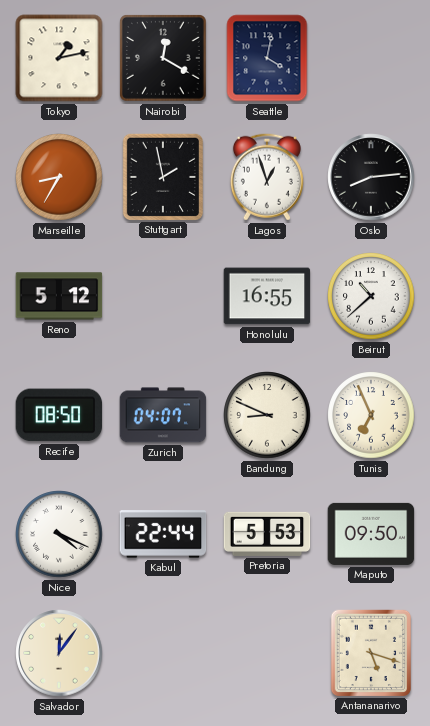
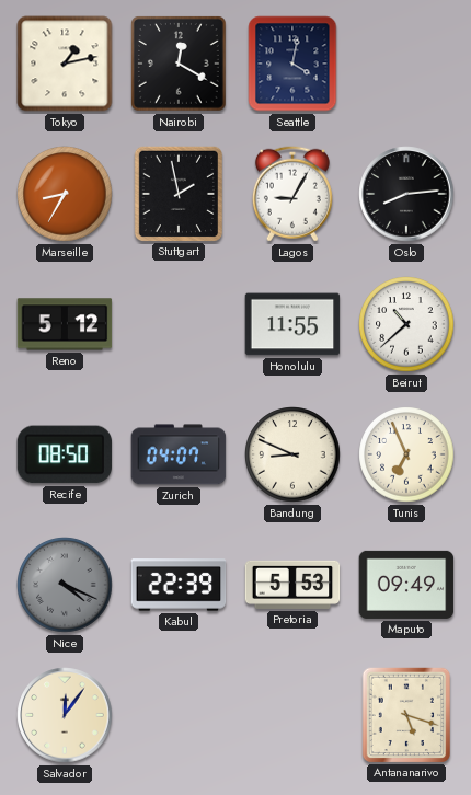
Lagos: 12:57 -> 9:05
Honolulu: 16:55 -> 11:55
Nice dial: white -> grey
Kabul: 22:44 -> 22:39
Maputo: 09:50 -> 09:49
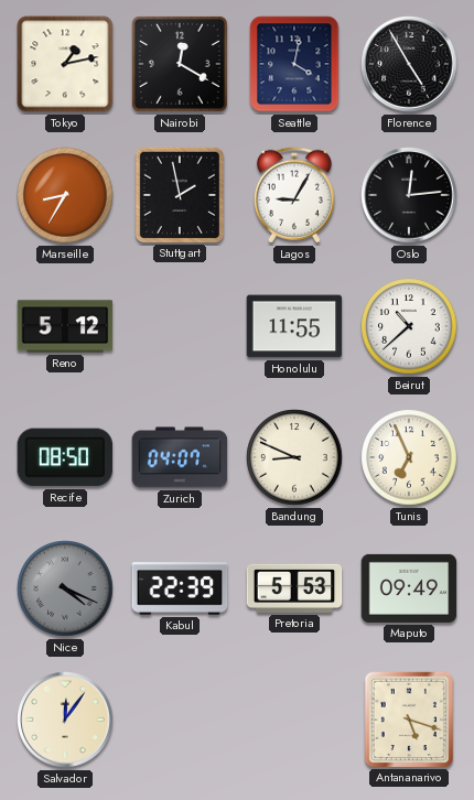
Florence: none -> 4:55
Oslo: 8:14 -> 12:14
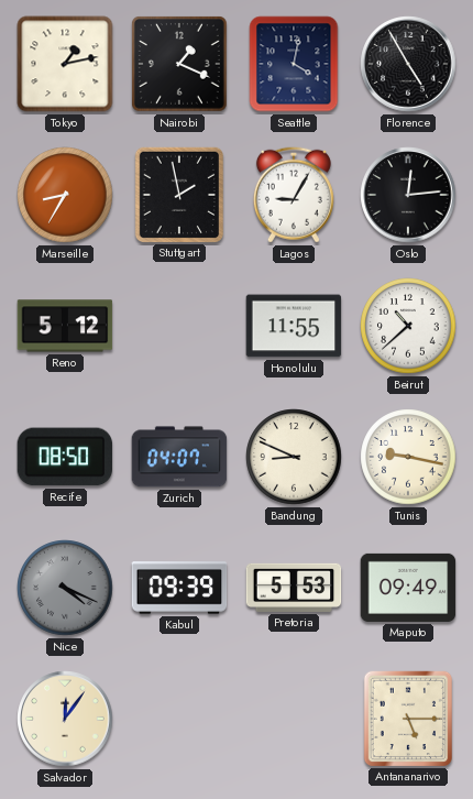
Nairobi: 12:20 -> 1:19
Tunis: 6:56 -> 9:17
Kabul: 22:39 -> 09:39
Antananarivo: 5:18 -> 5:15
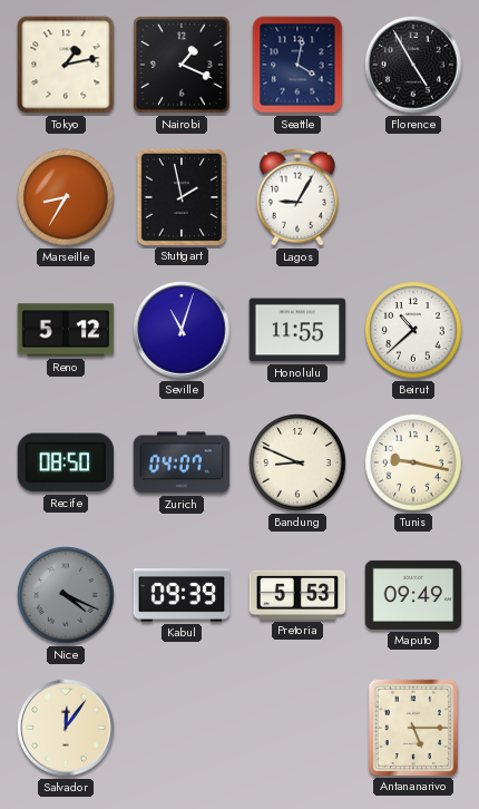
Oslo: 12:14 -> none
Seville: none -> 11:03
